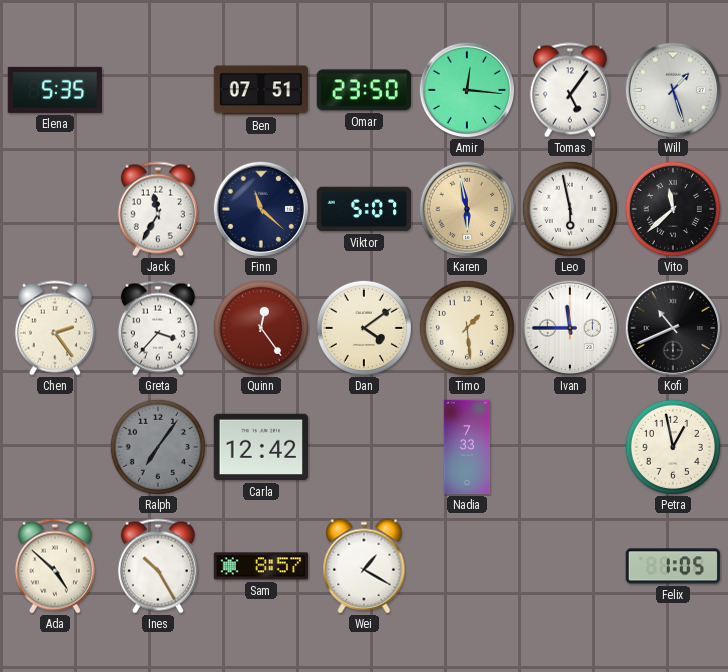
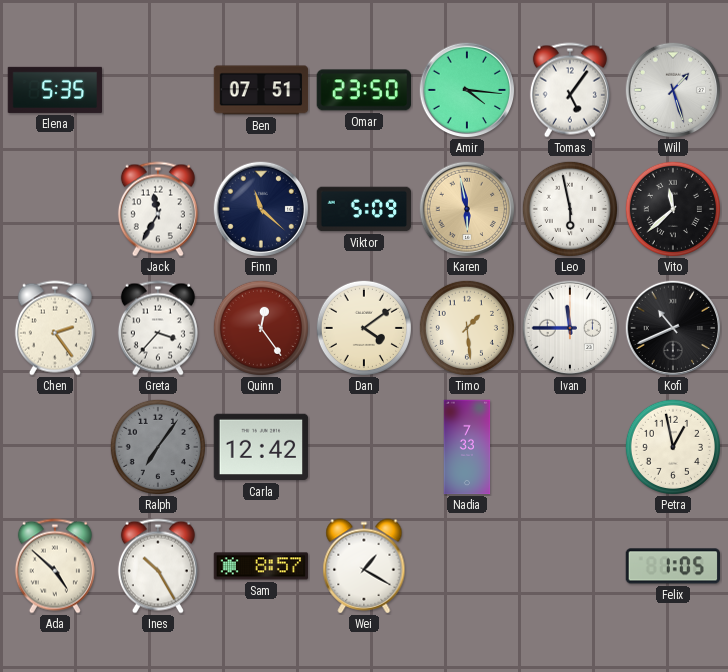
Amir: 12:16 -> 4:16
Viktor: 5:07 -> 5:09
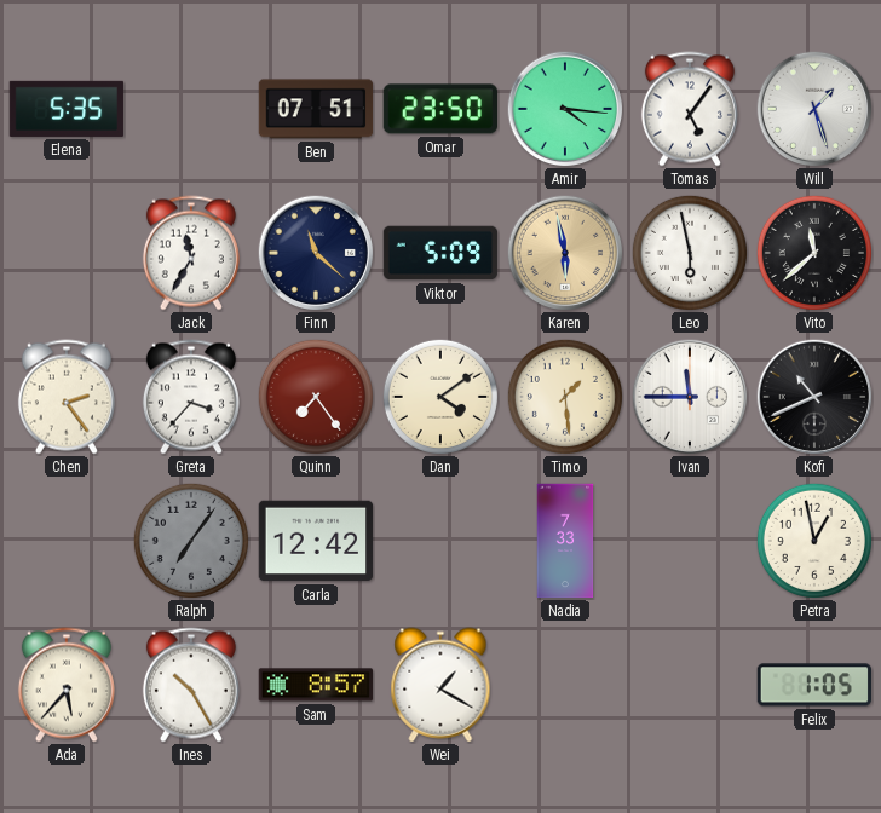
Quinn: 12:24 -> 7:24
Ada: 4:52 -> 5:37
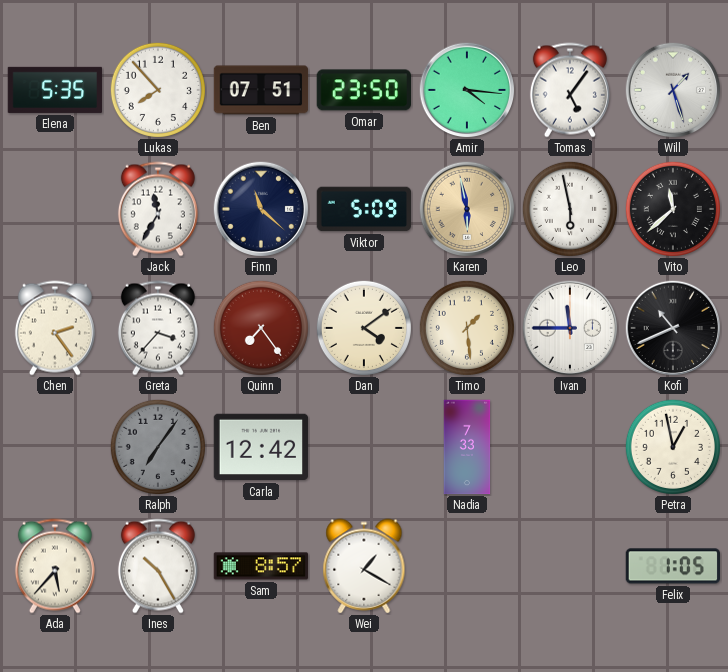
Lukas: none -> 7:53
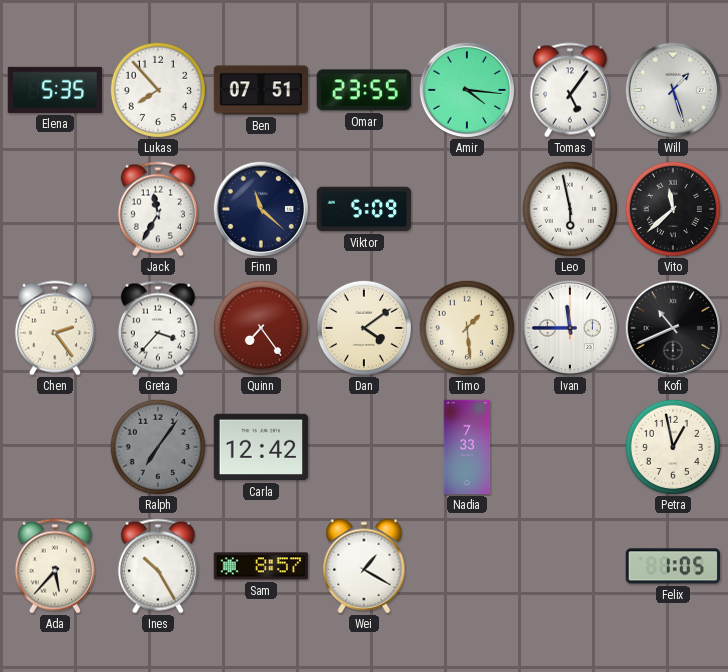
Omar: 23:50 -> 23:55
Karen: 5:58 -> none
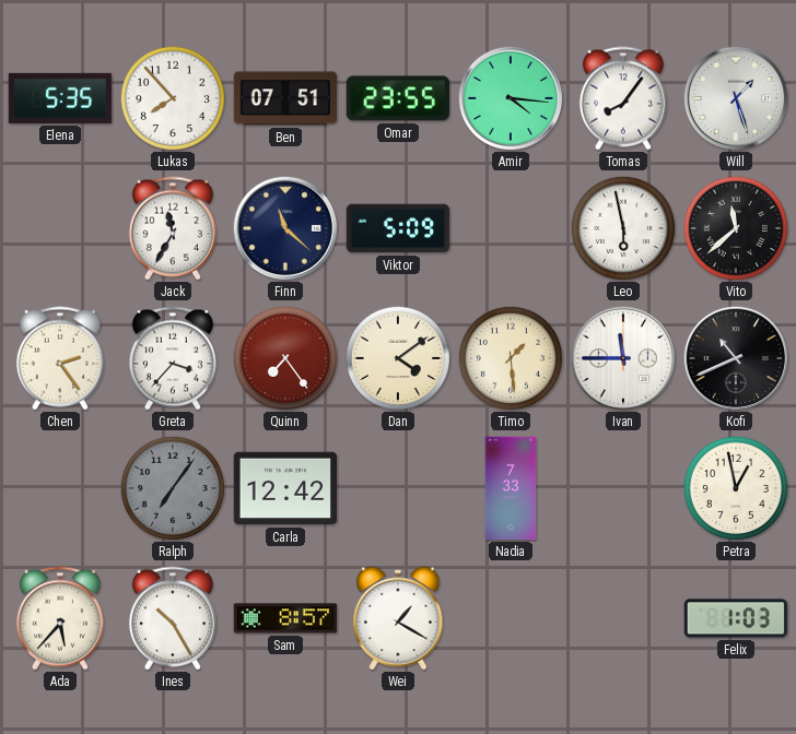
Tomas: 5:06 -> 8:06
Felix: 1:05 -> 1:03
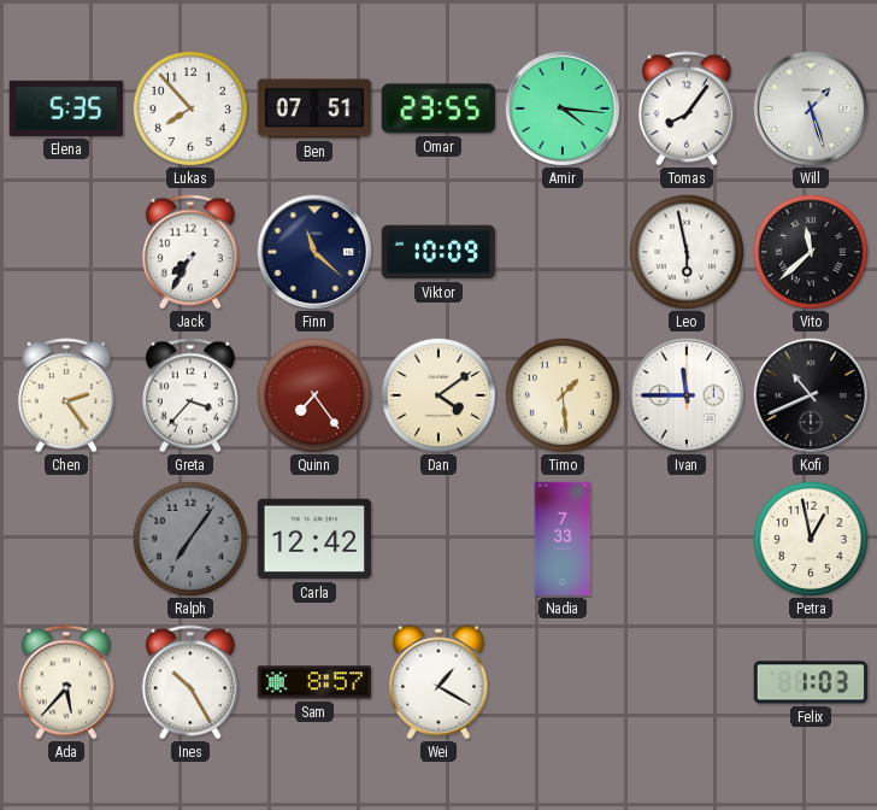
Jack: 11:35 -> 7:35
Viktor: 5:09 -> 10:09
